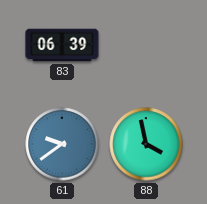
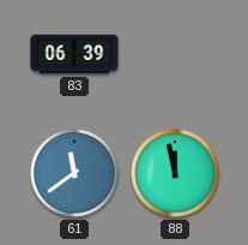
61: 9:39 -> 11:39
88: 3:58 -> 11:58
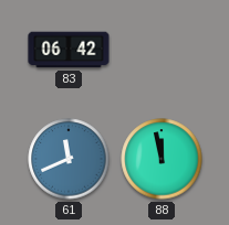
83: 06:39 -> 06:42
61: 11:39 -> 11:41
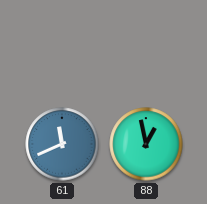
83: 06:42 -> none
88: 11:58 -> 12:58
